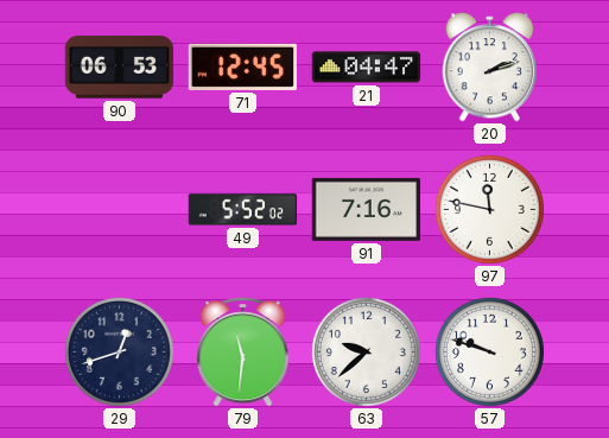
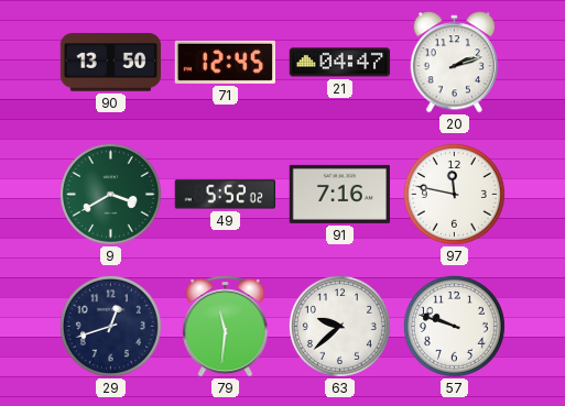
90: 06:53 -> 13:50
9: none -> 3:40
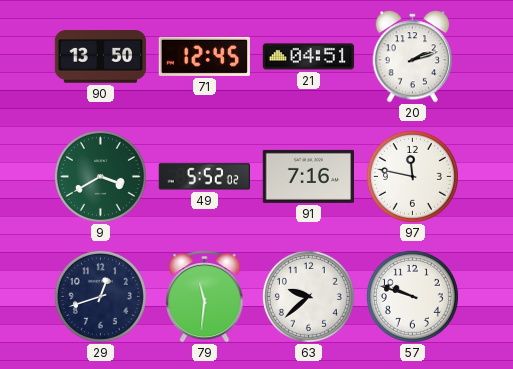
21: 04:47 -> 04:51
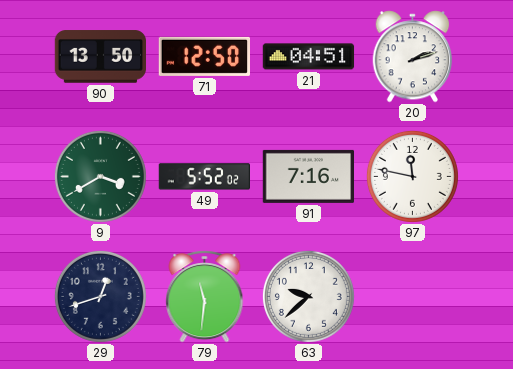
71: 12:45 -> 12:50
57: 9:48 -> none
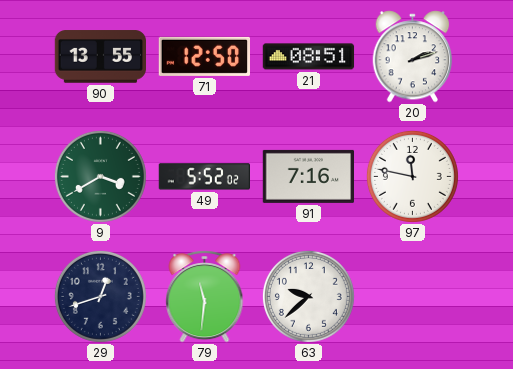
90: 13:50 -> 13:55
21: 04:51 -> 08:51
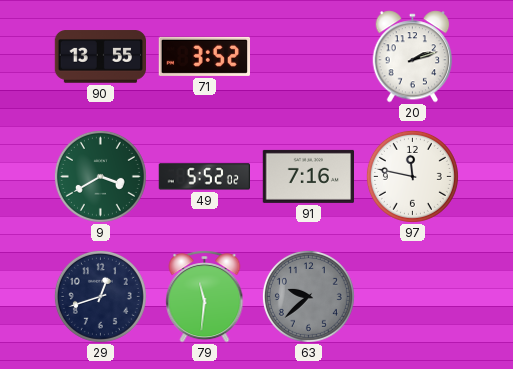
71: 12:50 -> 3:52
21: 08:51 -> none
63 dial: white -> grey
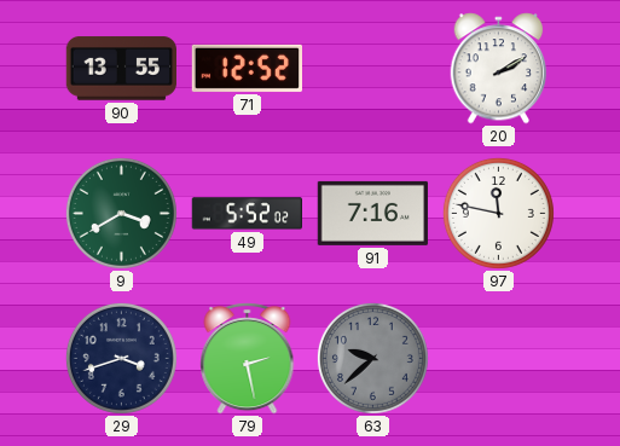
71: 3:52 -> 12:52
20: 2:12 -> 2:10
29: 12:42 -> 3:42
79: 11:31 -> 2:28
